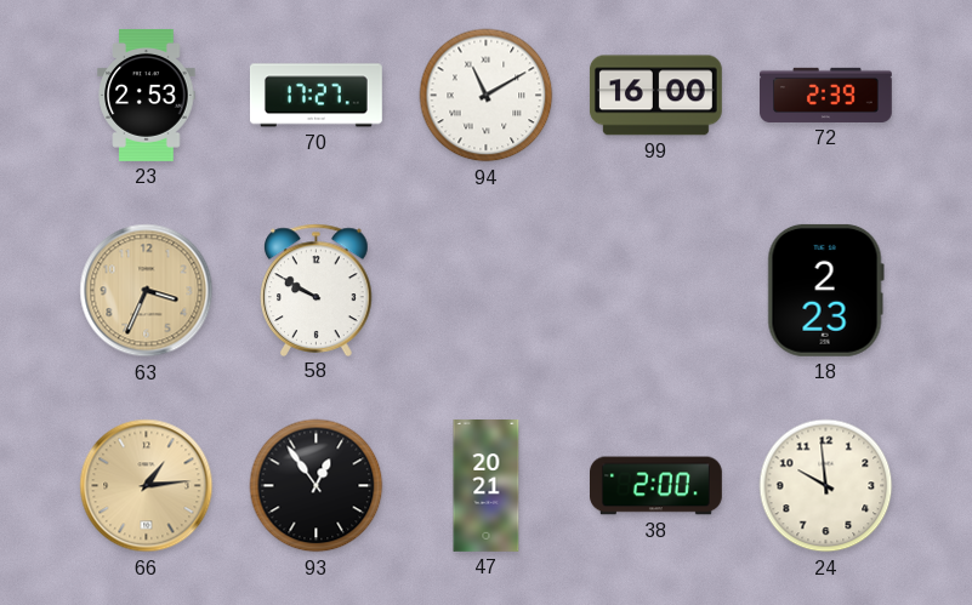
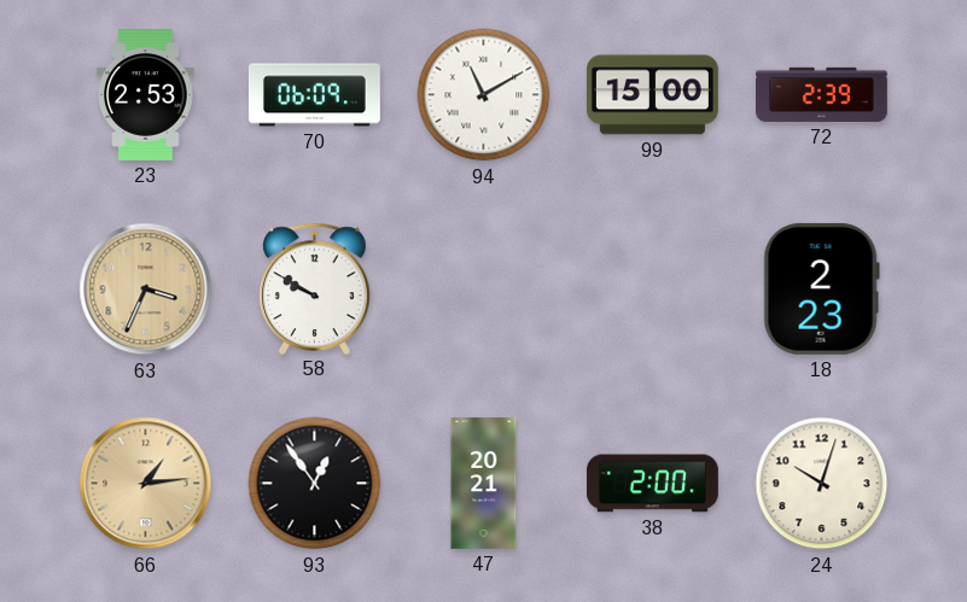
70: 17:27 -> 06:09
99: 16:00 -> 15:00
24: 9:59 -> 10:03
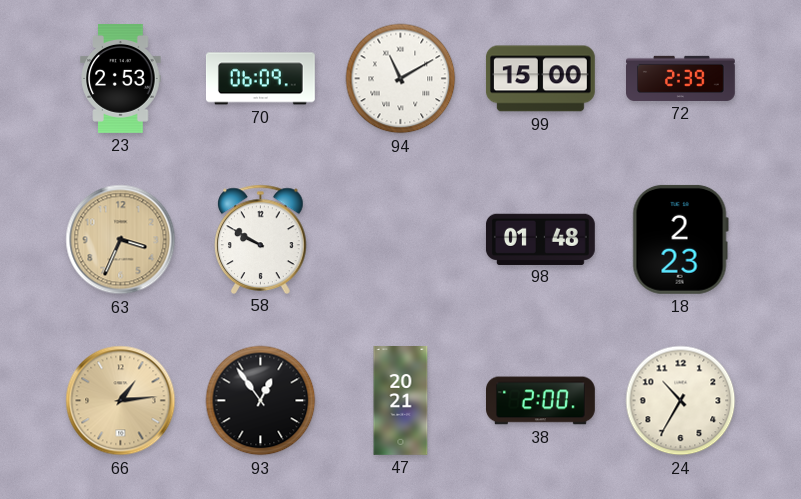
98: none -> 01:48
24: 10:03 -> 10:35
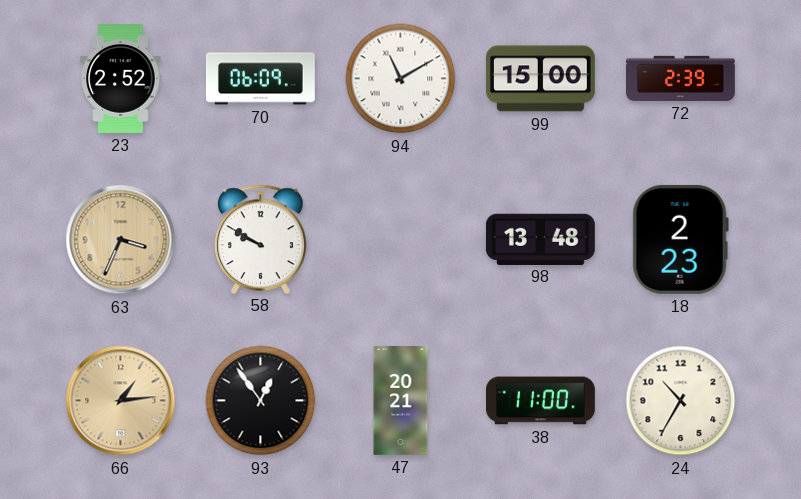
23: 2:53 -> 2:52
98: 01:48 -> 13:48
38: 2:00 -> 11:00
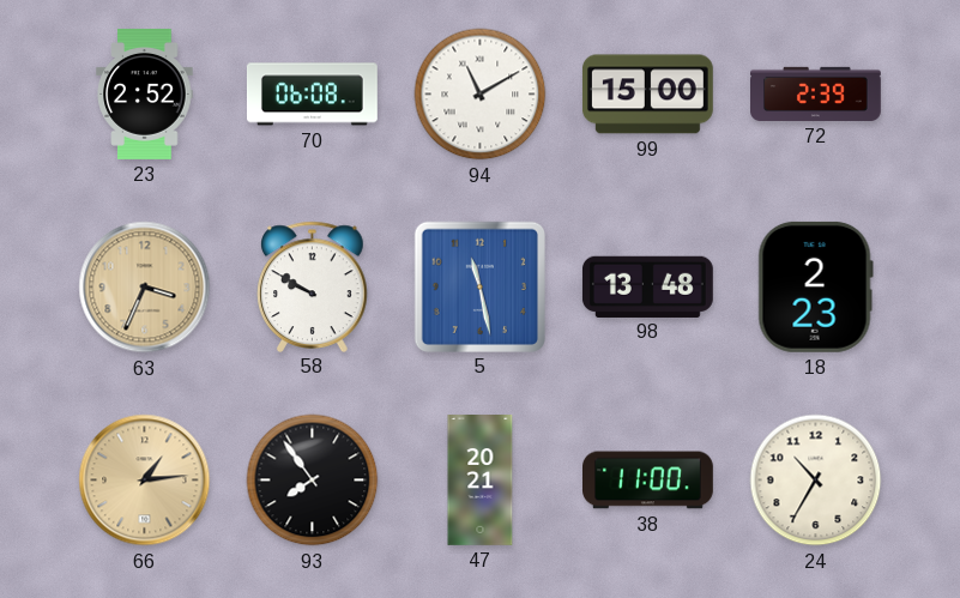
70: 06:09 -> 06:08
5: none -> 11:28
93: 12:54 -> 7:54
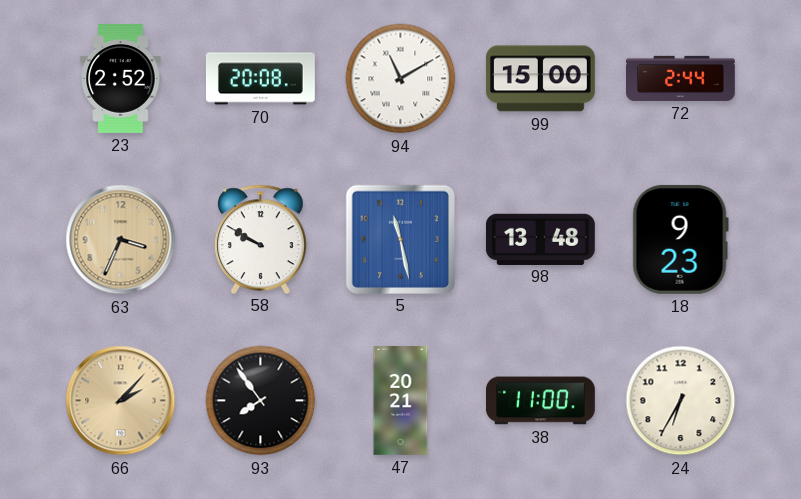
70: 06:08 -> 20:08
72: 2:39 -> 2:44
18: 2:23 -> 9:23
66: 1:14 -> 2:07
24: 10:35 -> 6:35
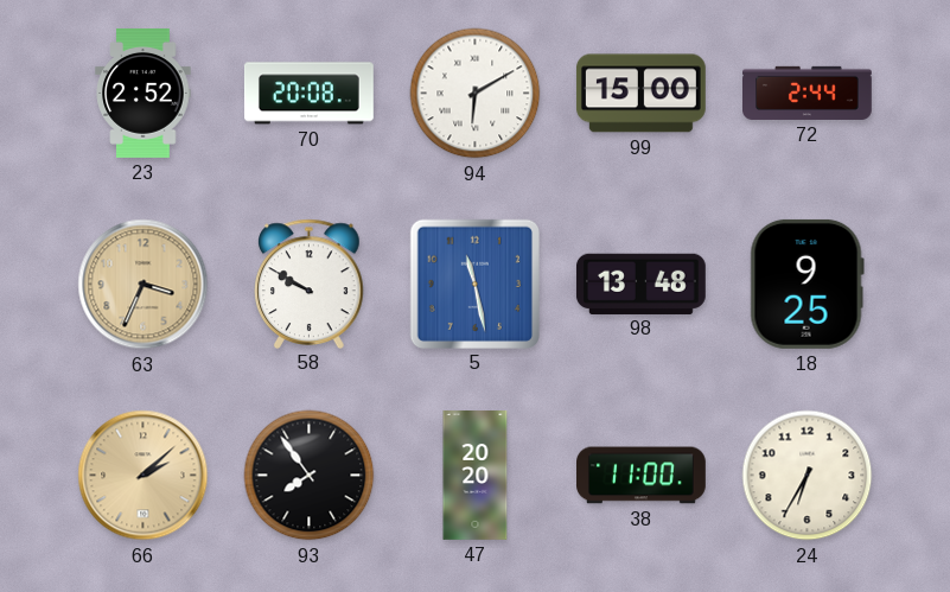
94: 11:10 -> 6:10
18: 9:23 -> 9:25
66: 2:07 -> 2:08
47: 20:21 -> 20:20
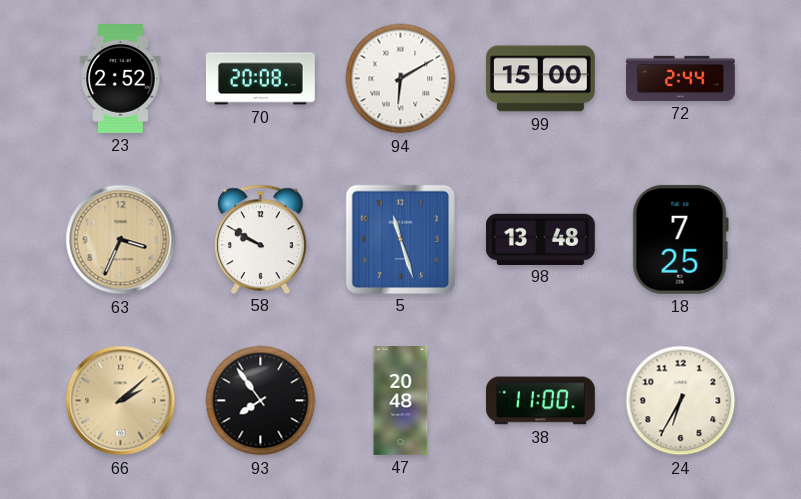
5: 11:28 -> 11:27
18: 9:25 -> 7:25
47: 20:20 -> 20:48
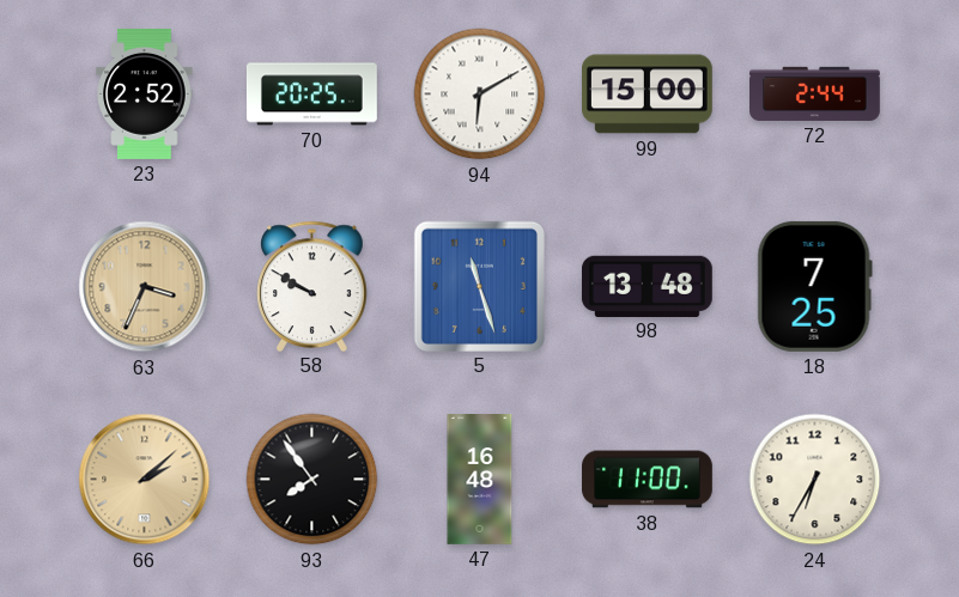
70: 20:08 -> 20:25
47: 20:48 -> 16:48
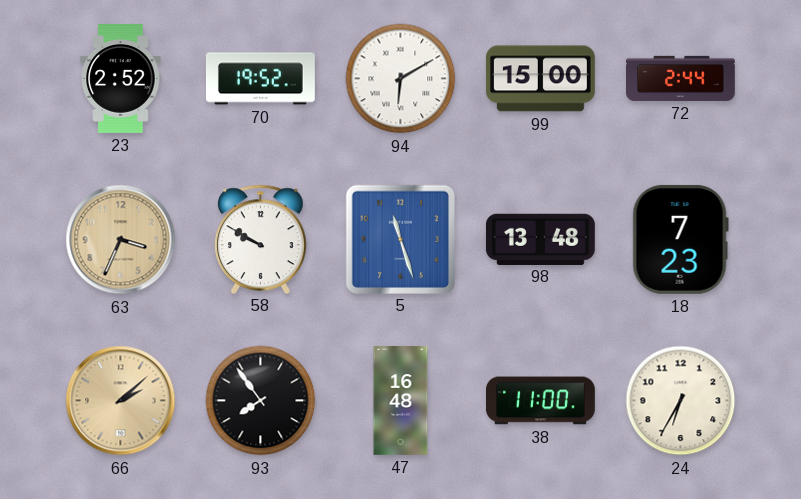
70: 20:25 -> 19:52
18: 7:25 -> 7:23
